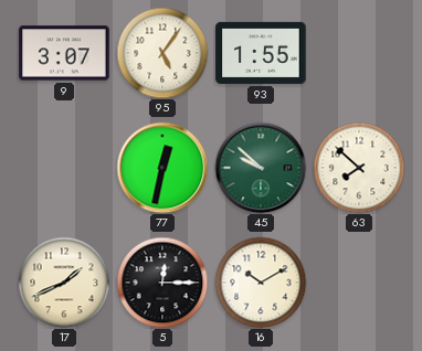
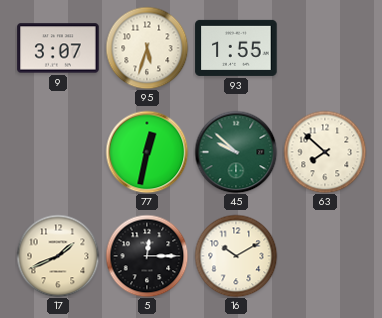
95: 5:06 -> 5:33
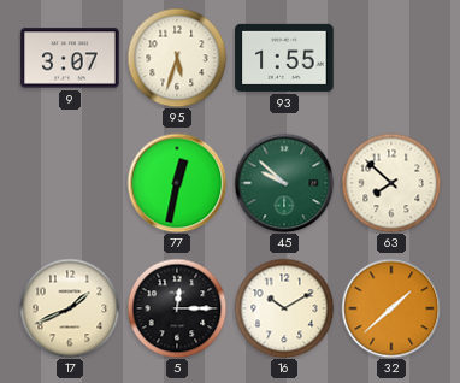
32: none -> 1:38
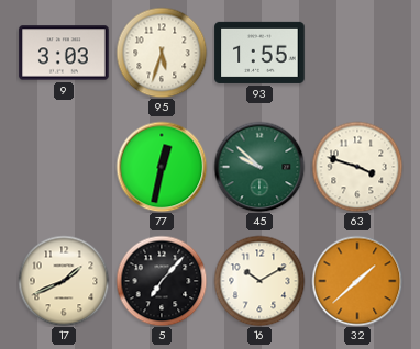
9: 3:07 -> 3:03
63: 7:52 -> 3:48
5: 12:15 -> 7:07
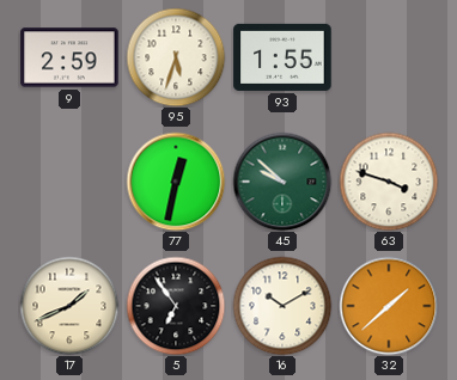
9: 3:03 -> 2:59
5: 7:07 -> 6:54
